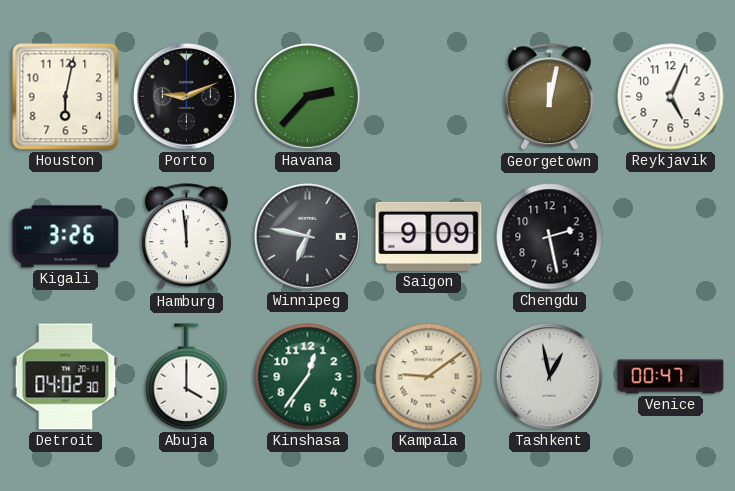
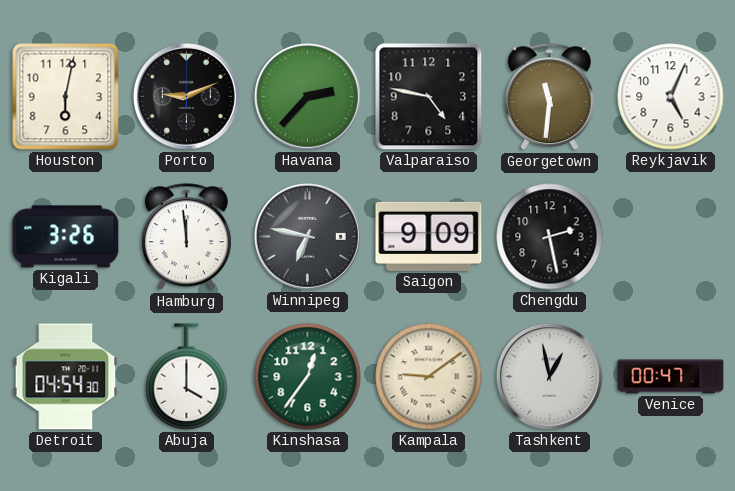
Valparaiso: none -> 4:47
Georgetown: 12:02 -> 11:31
Detroit: 04:02 -> 04:54
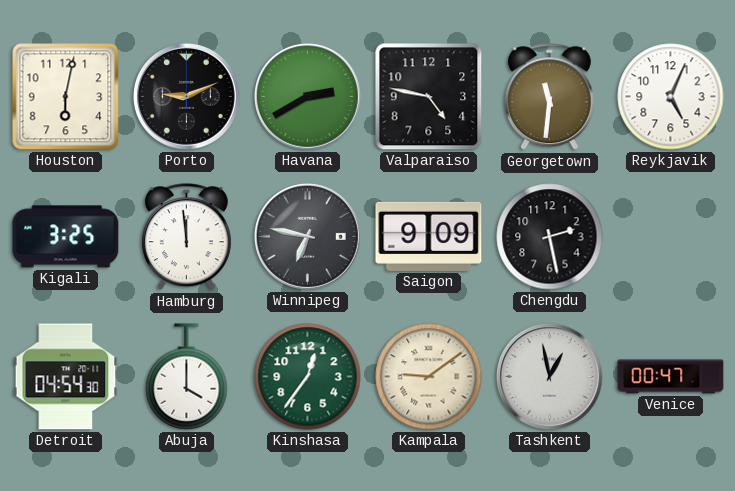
Havana: 2:37 -> 2:40
Kigali: 3:26 -> 3:25
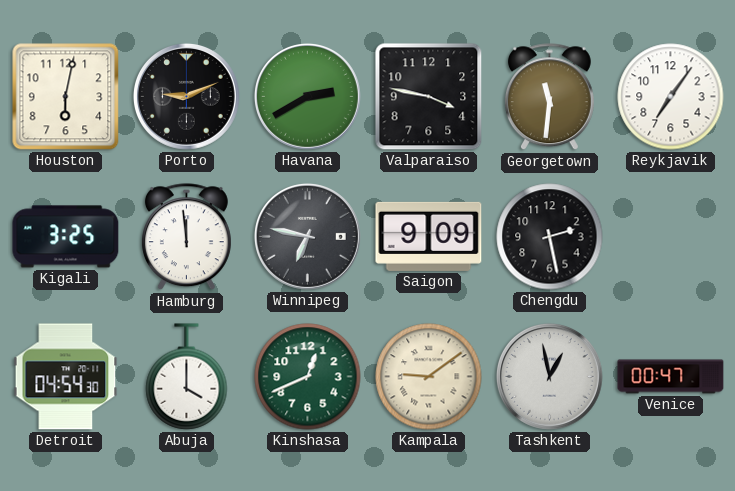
Valparaiso: 4:47 -> 3:47
Reykjavik: 5:04 -> 7:06
Kinshasa: 12:36 -> 12:41
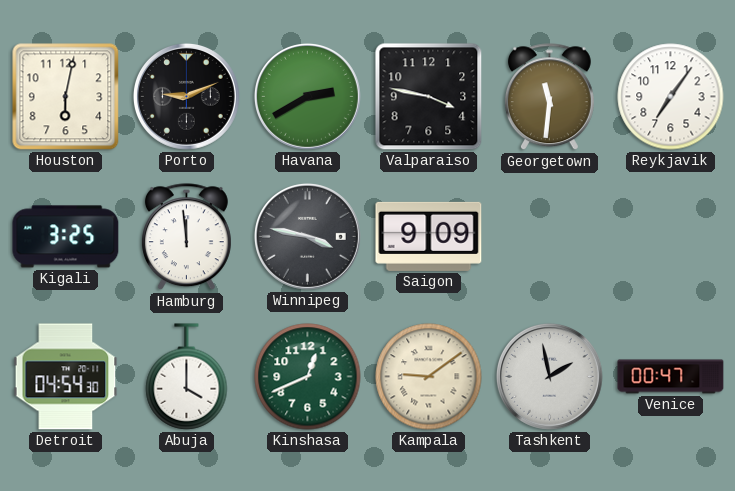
Winnipeg: 6:47 -> 3:47
Chengdu: 2:28 -> none
Tashkent: 12:58 -> 1:58
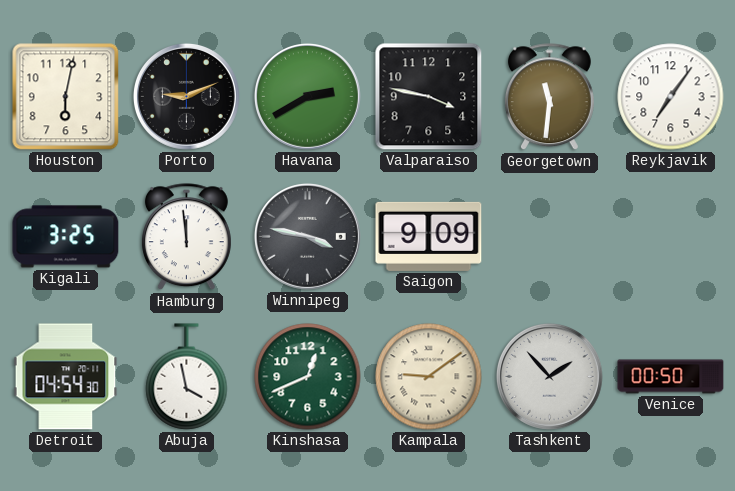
Abuja: 4:00 -> 3:58
Tashkent: 1:58 -> 1:53
Venice: 00:47 -> 00:50
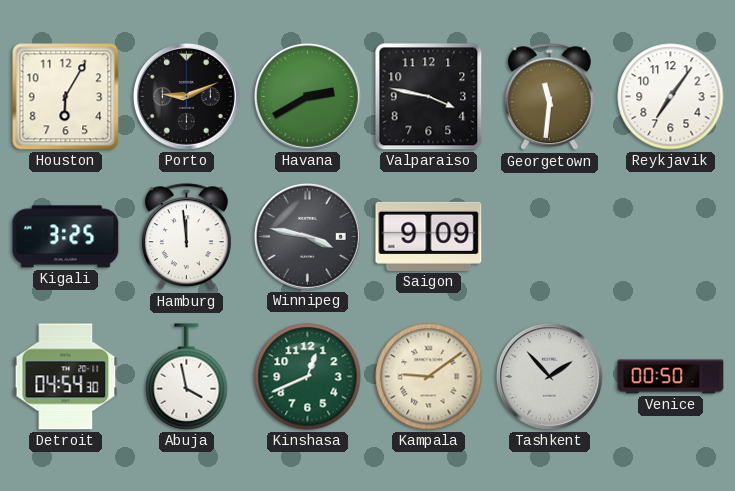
Houston: 6:02 -> 6:05
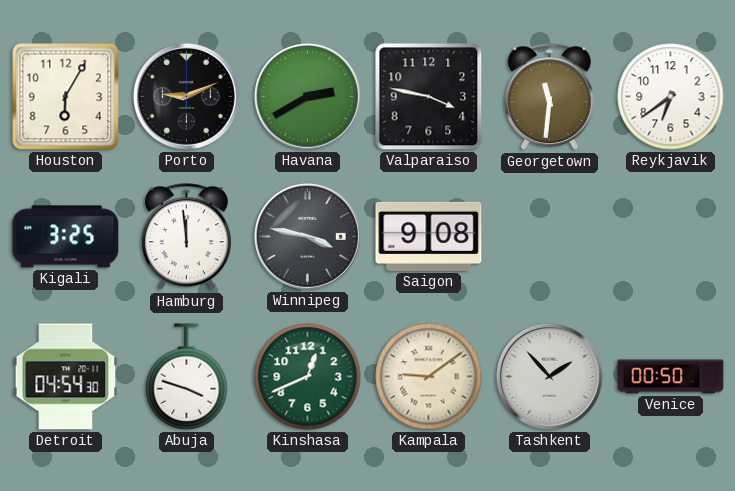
Reykjavik: 7:06 -> 6:39
Saigon: 9:09 -> 9:08
Abuja: 3:58 -> 3:48
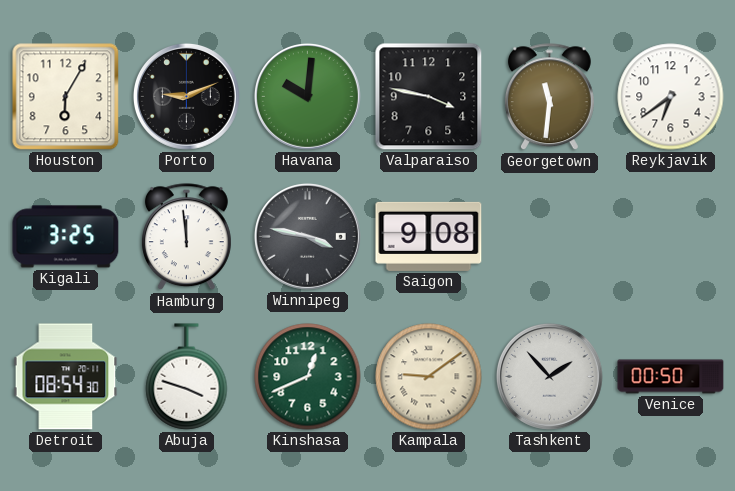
Havana: 2:40 -> 10:01
Detroit: 04:54 -> 08:54
